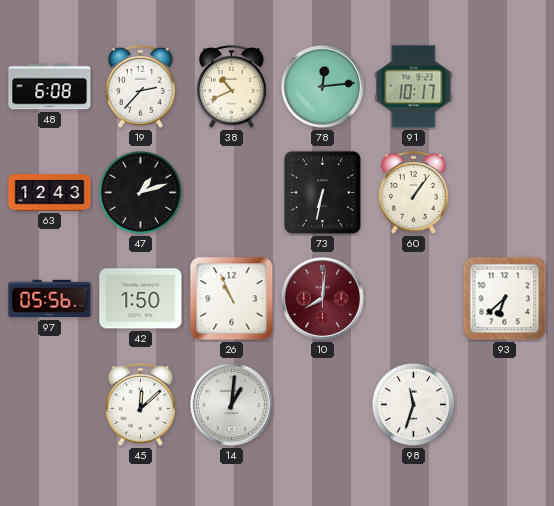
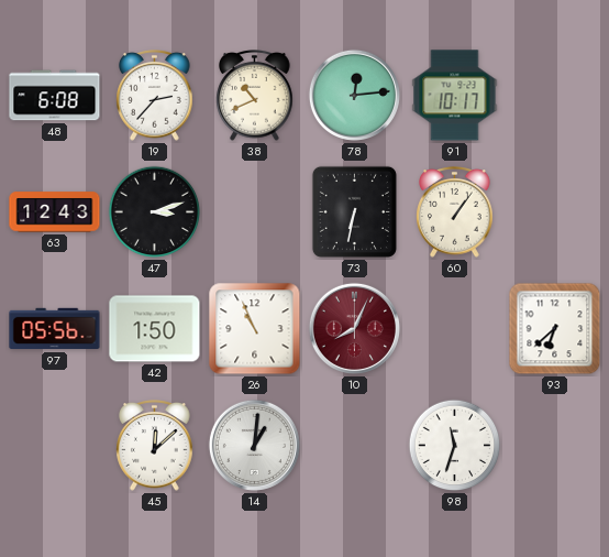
47: 1:12 -> 3:12
10: 8:01 -> 8:04
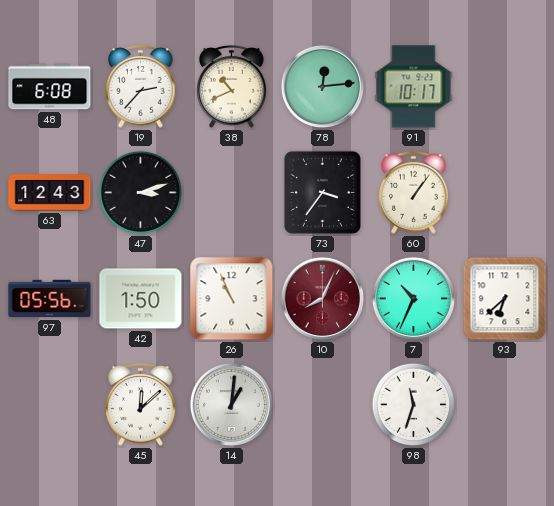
73: 6:32 -> 3:36
7: none -> 10:34
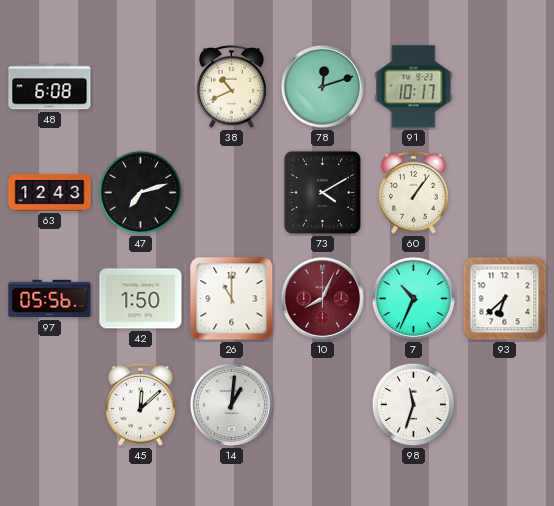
19: 2:37 -> none
78: 12:14 -> 12:12
47: 3:12 -> 7:12
73: 3:36 -> 4:10
26: 10:56 -> 11:00
